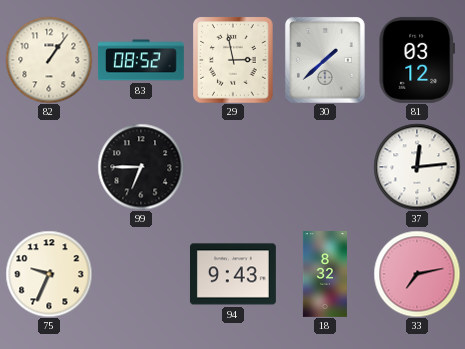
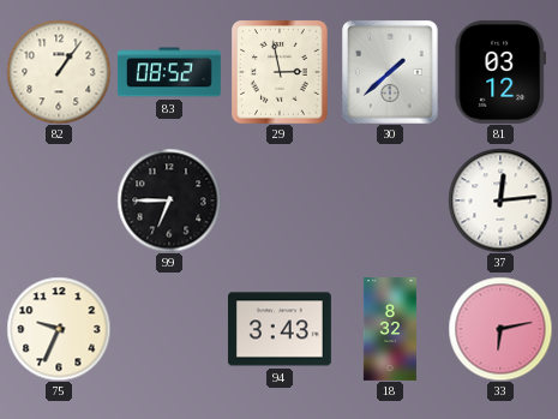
94: 9:43 -> 3:43
33: 7:13 -> 6:13
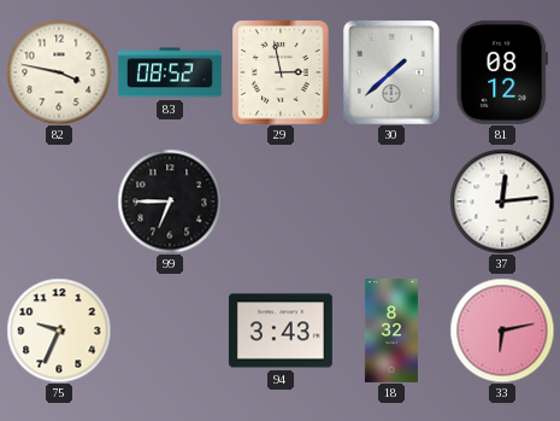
82: 1:06 -> 3:47
81: 03:12 -> 08:12
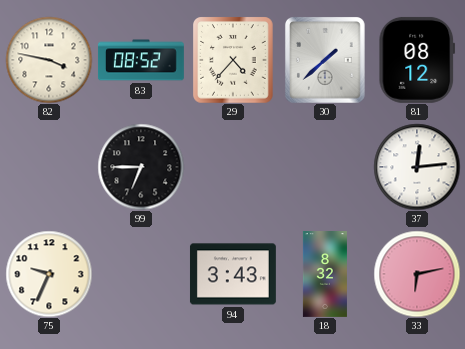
29: 2:58 -> 4:37
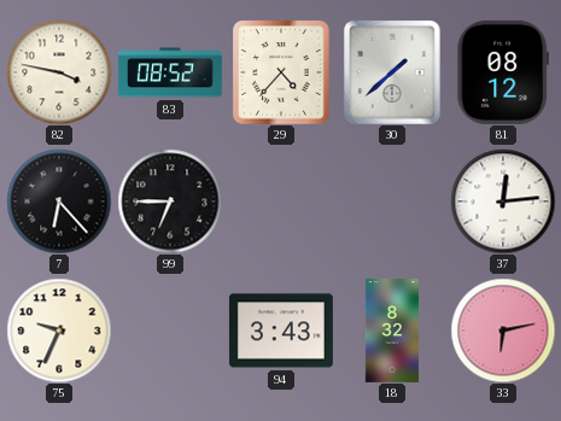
7: none -> 6:23
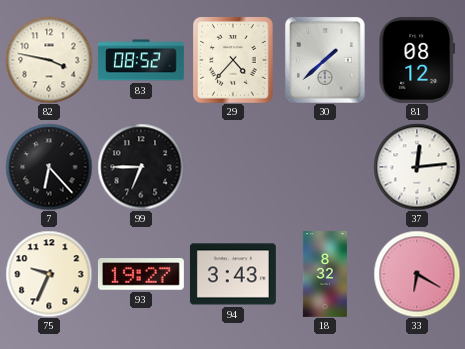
93: none -> 19:27
33: 6:13 -> 6:20
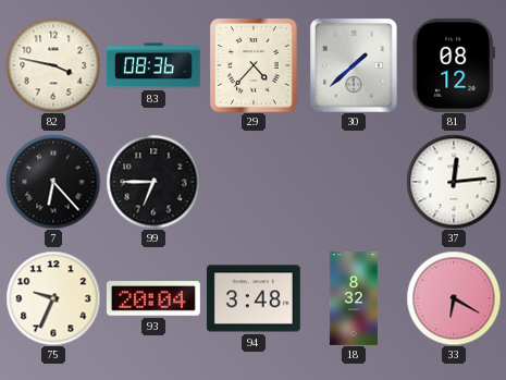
83: 08:52 -> 08:36
93: 19:27 -> 20:04
94: 3:43 -> 3:48
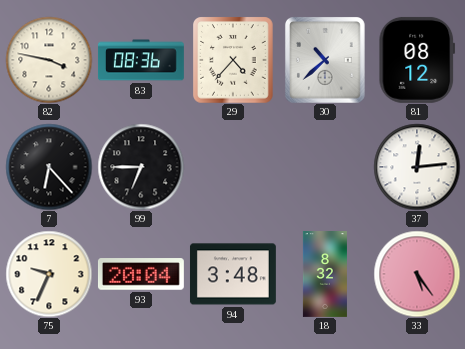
30: 1:38 -> 10:38
33: 6:20 -> 5:24
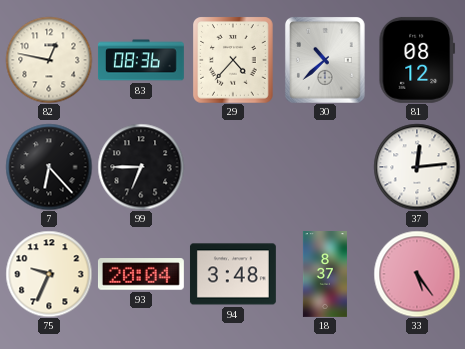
82: 3:47 -> 12:47
18: 8:32 -> 8:37
